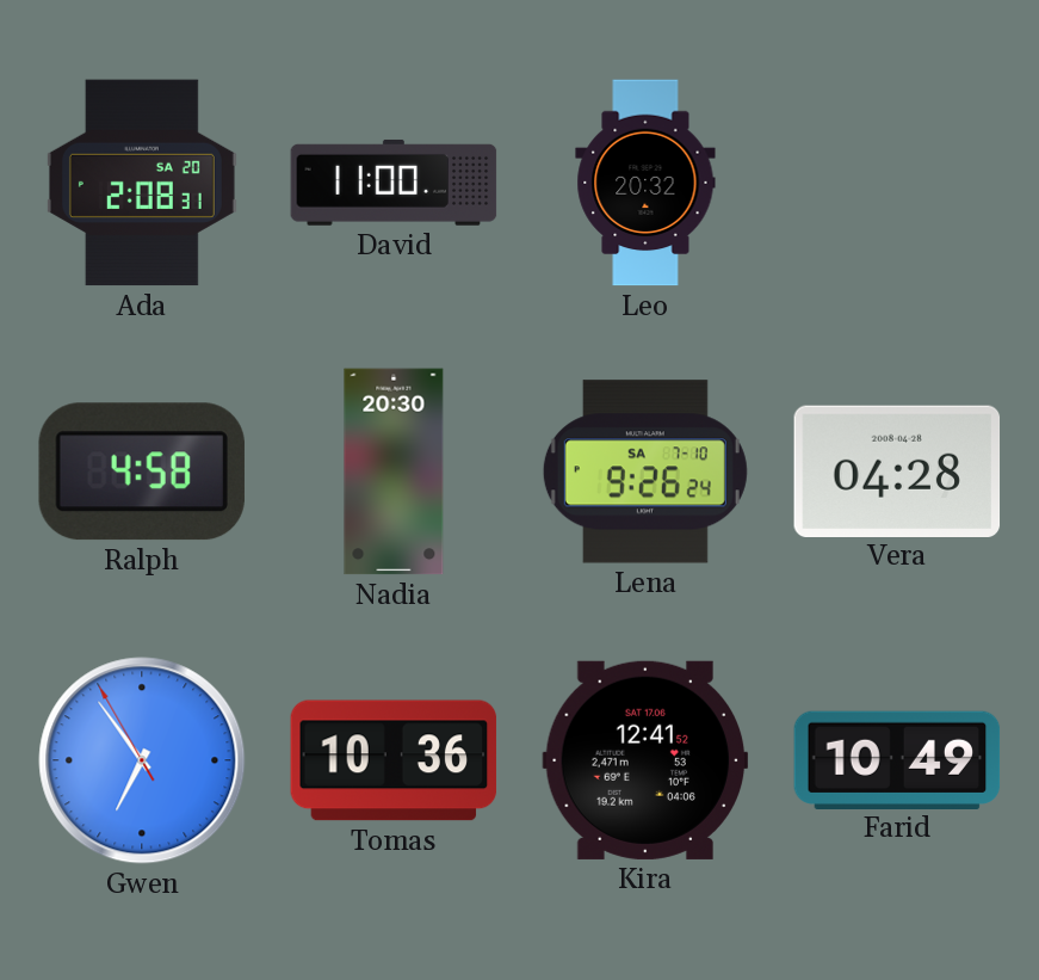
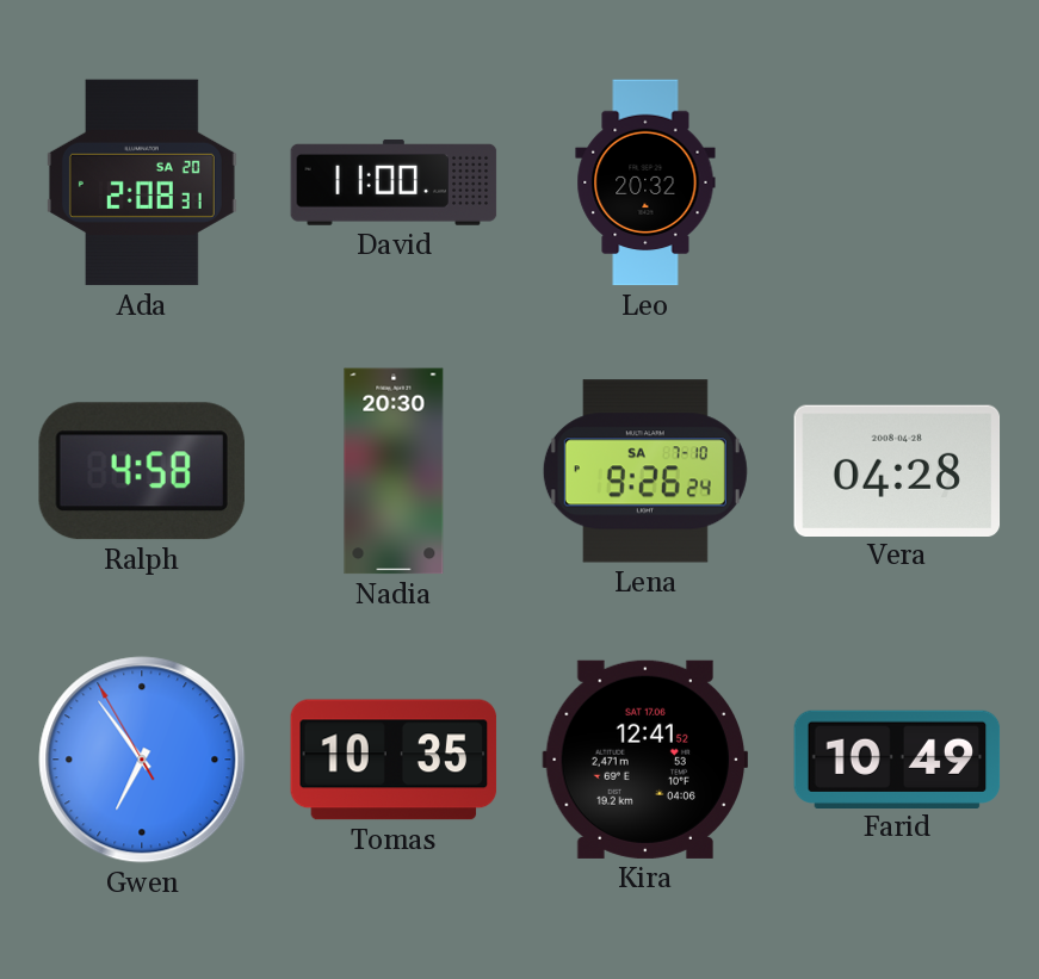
Tomas: 10:36 -> 10:35
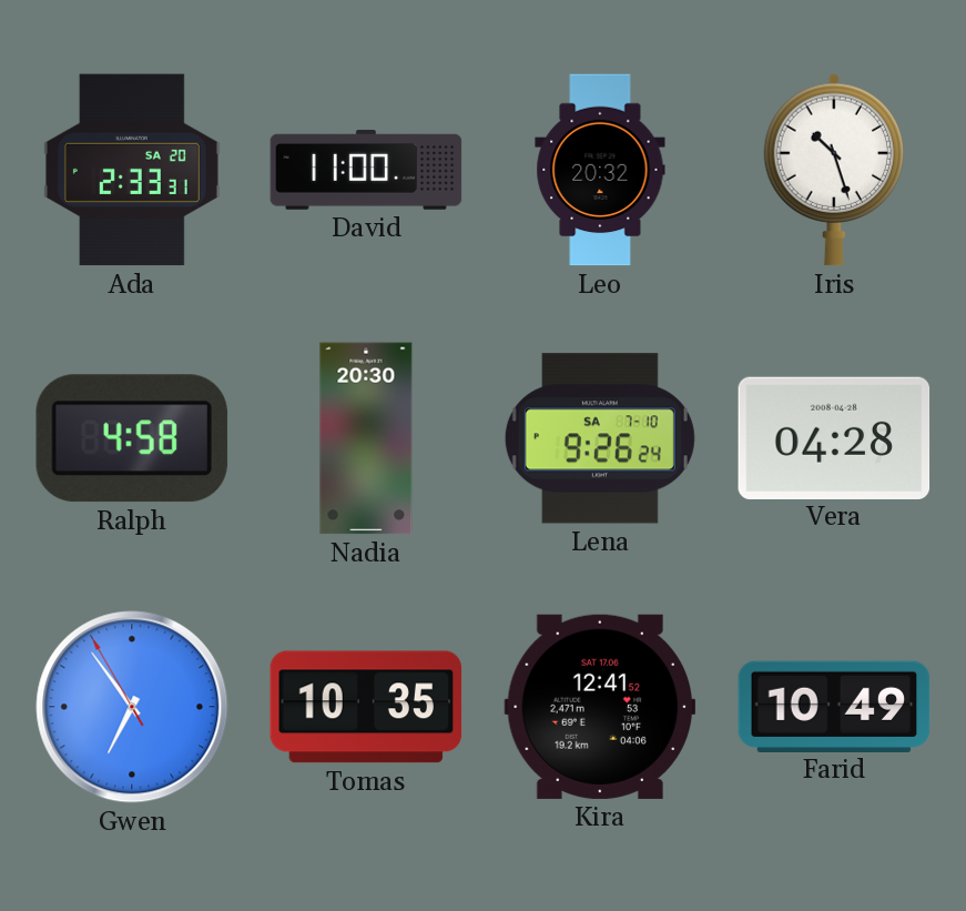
Ada: 2:08 -> 2:33
Iris: none -> 10:27
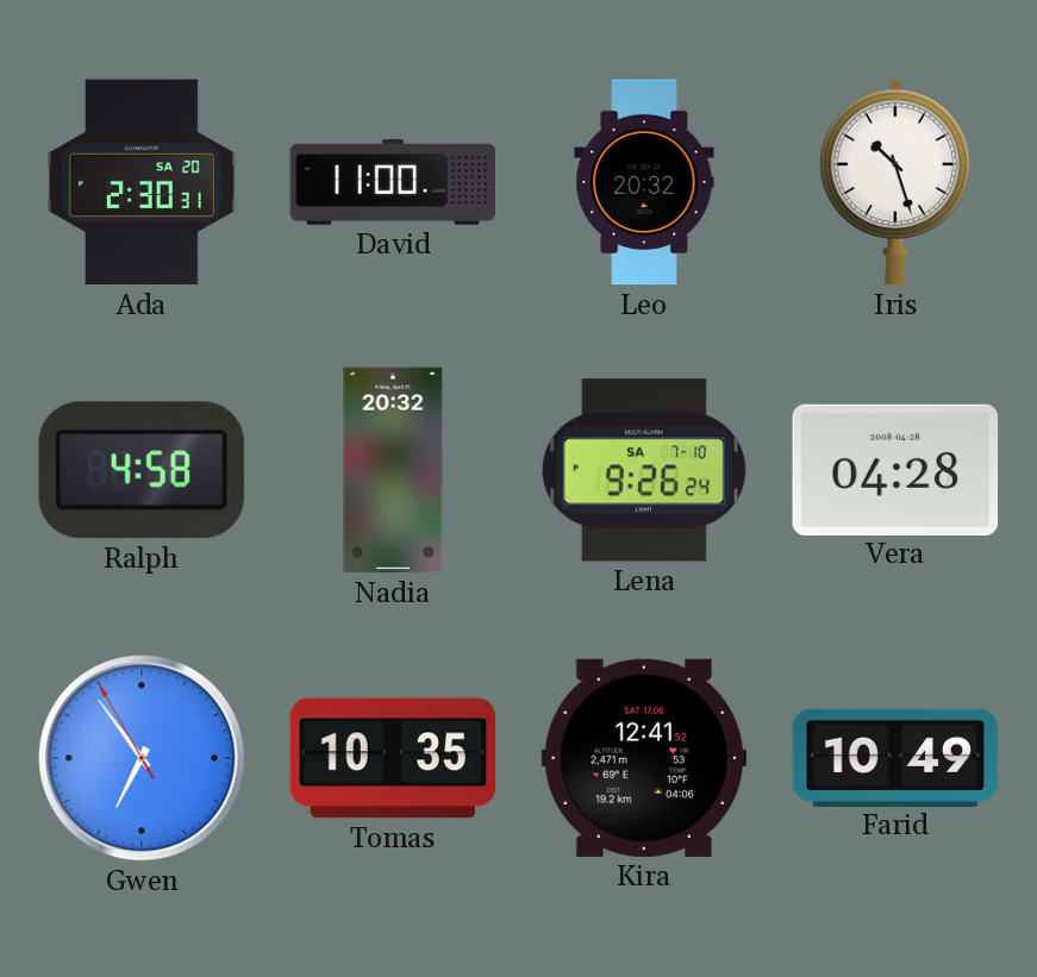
Ada: 2:33 -> 2:30
Nadia: 20:30 -> 20:32
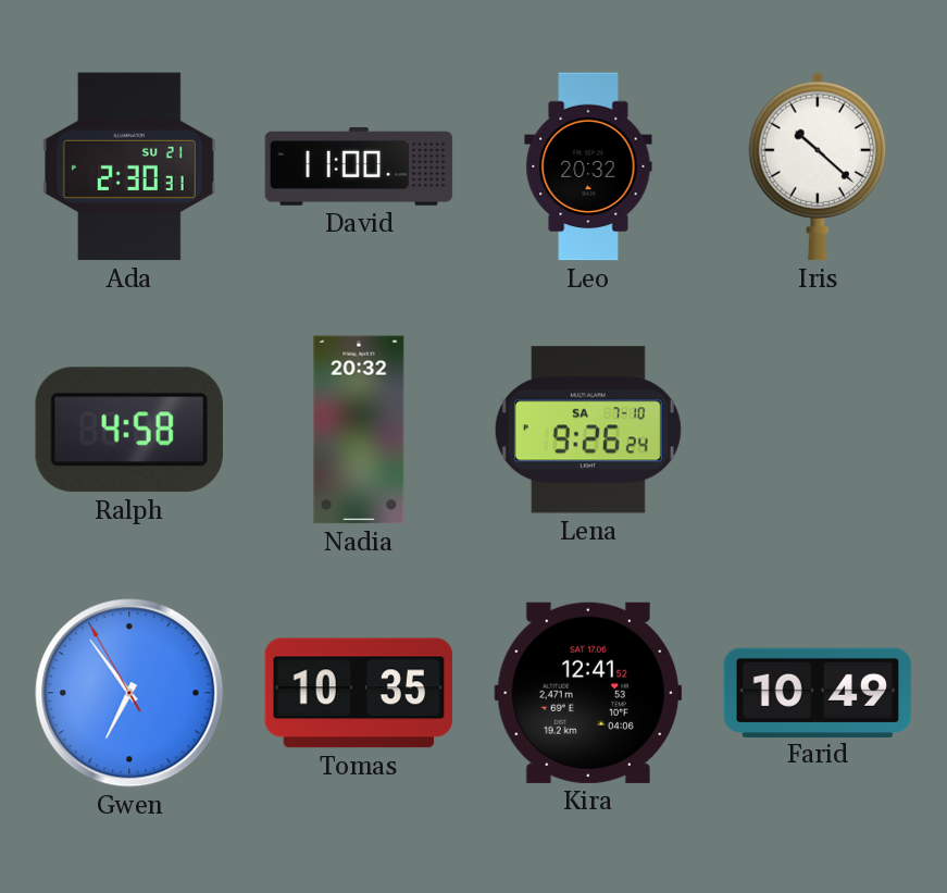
Ada date: SA 20 -> SU 21
Iris: 10:27 -> 10:22
Vera: 04:28 -> none
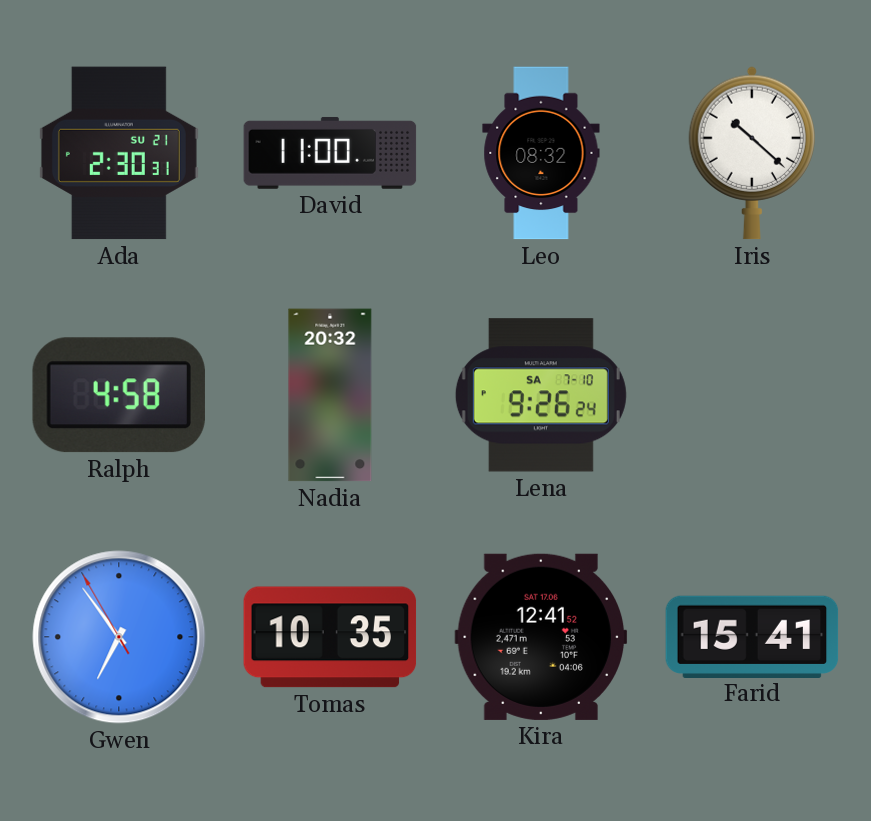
Leo: 20:32 -> 08:32
Farid: 10:49 -> 15:41
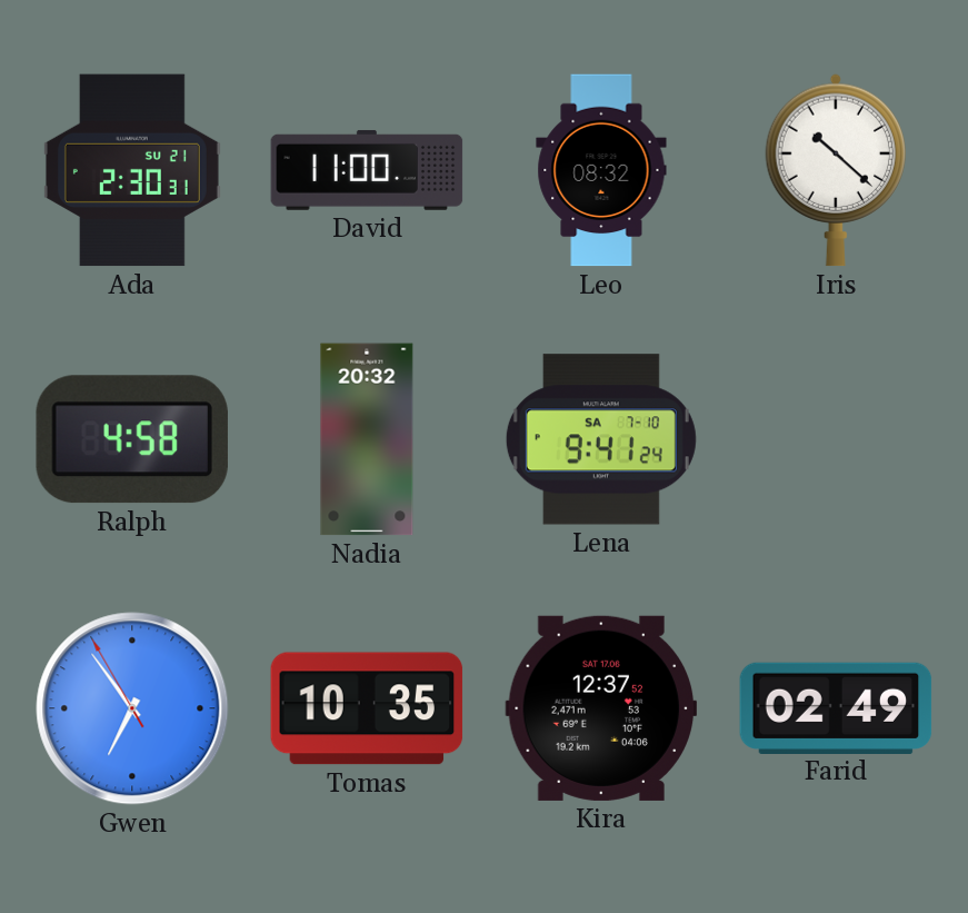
Lena: 9:26 -> 9:41
Kira: 12:41 -> 12:37
Farid: 15:41 -> 02:49
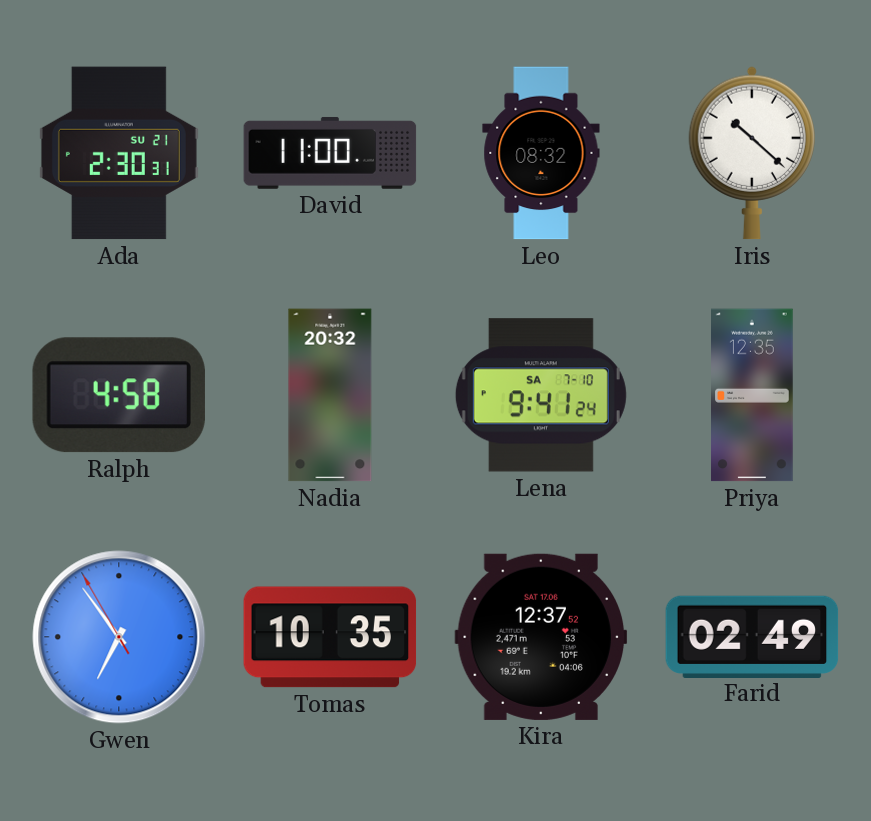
Priya: none -> 12:35
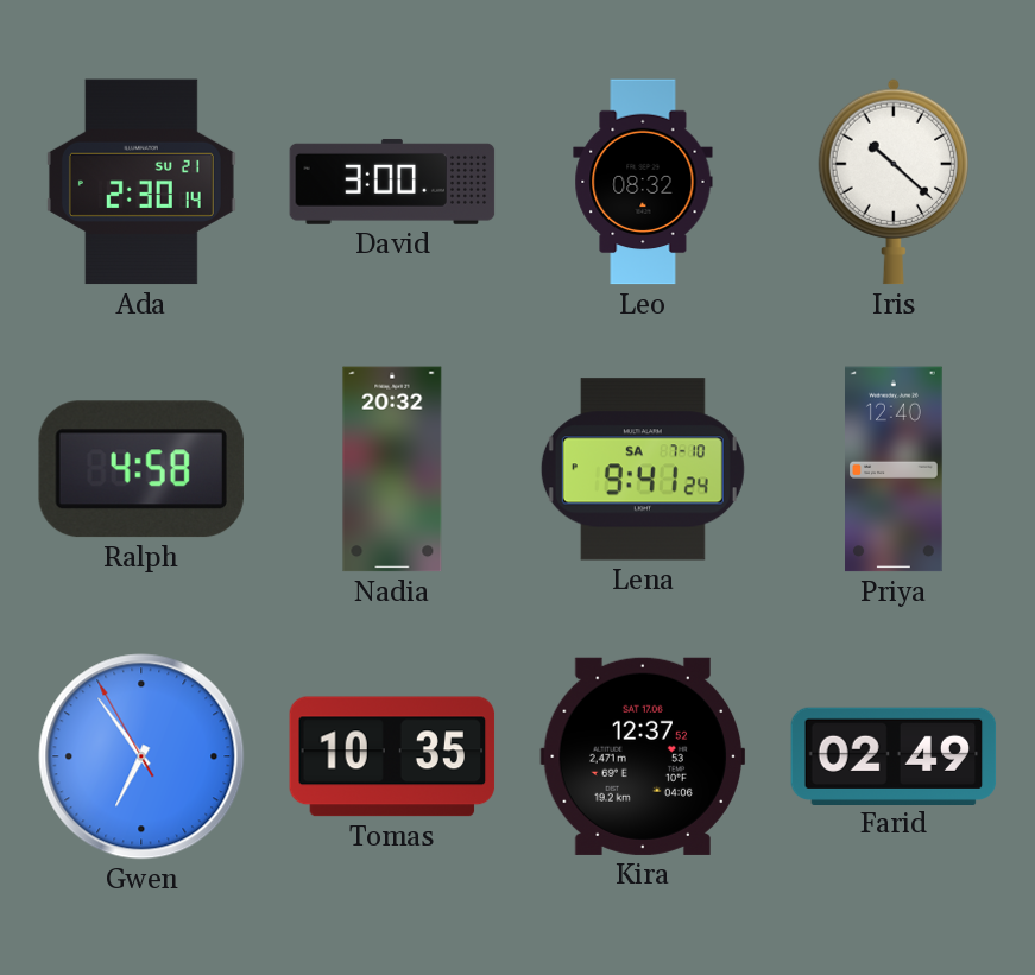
Ada: 2:30:31 -> 2:30:14
David: 11:00 -> 3:00
Priya: 12:35 -> 12:40
